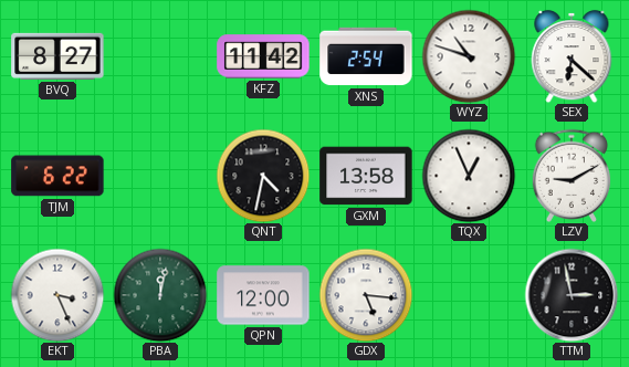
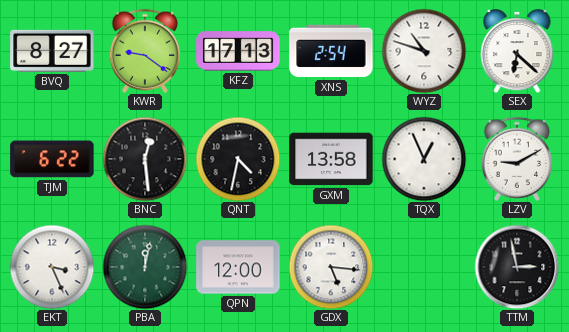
KWR: none -> 9:21
KFZ: 11:42 -> 17:13
BNC: none -> 12:29
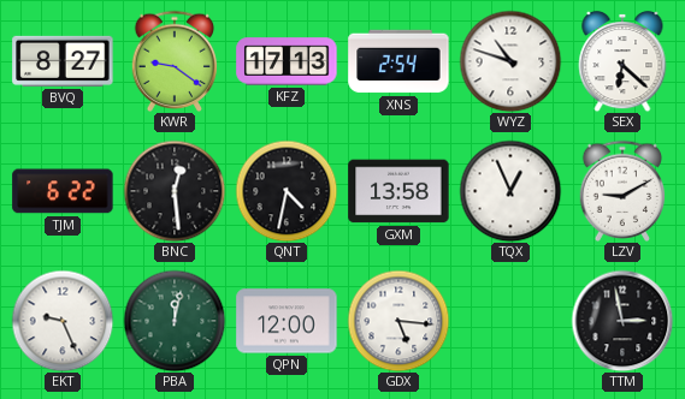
EKT: 3:26 -> 9:26
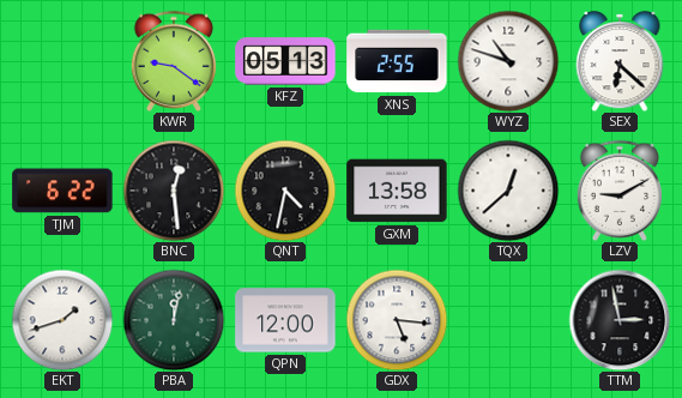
BVQ: 8:27 -> none
KFZ: 17:13 -> 05:13
XNS: 2:54 -> 2:55
TQX: 12:56 -> 12:38
EKT: 9:26 -> 1:42
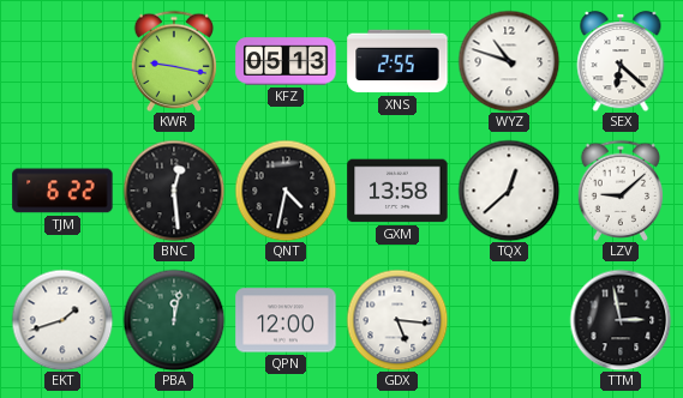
KWR: 9:21 -> 9:17
LZV: 9:10 -> 9:08
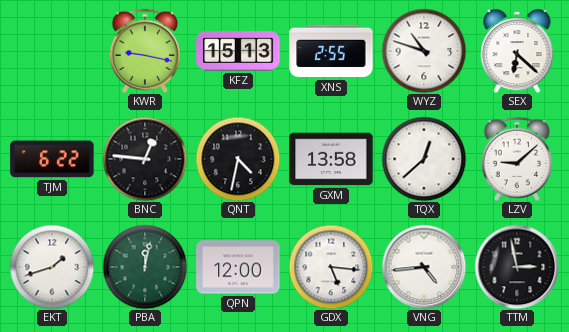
KFZ: 05:13 -> 15:13
BNC: 12:29 -> 12:46
VNG: none -> 4:44
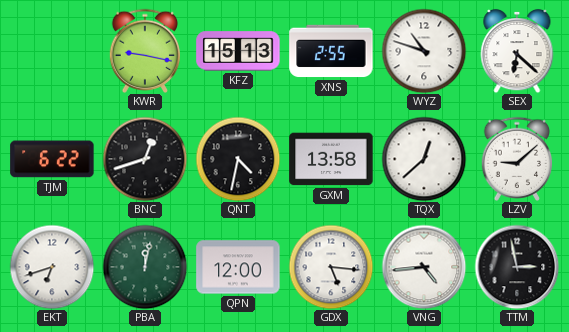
BNC: 12:46 -> 12:42
EKT: 1:42 -> 6:42
